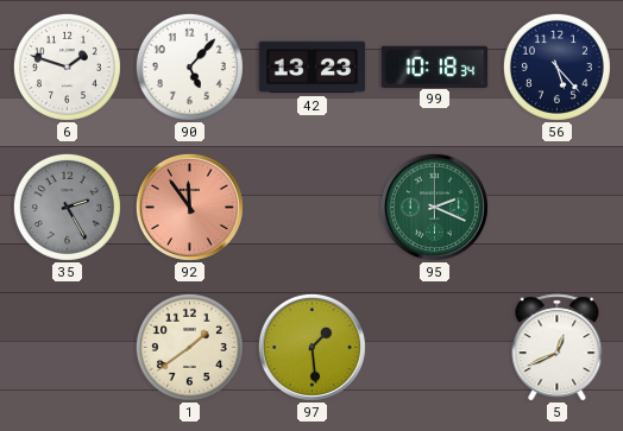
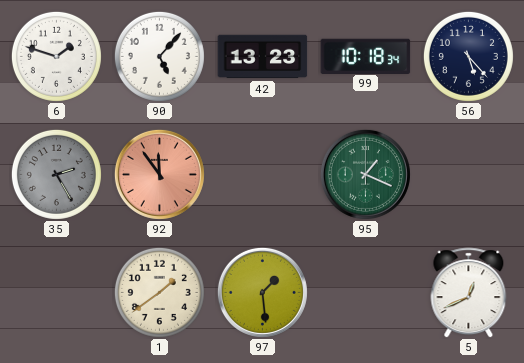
95: 2:19 -> 1:19
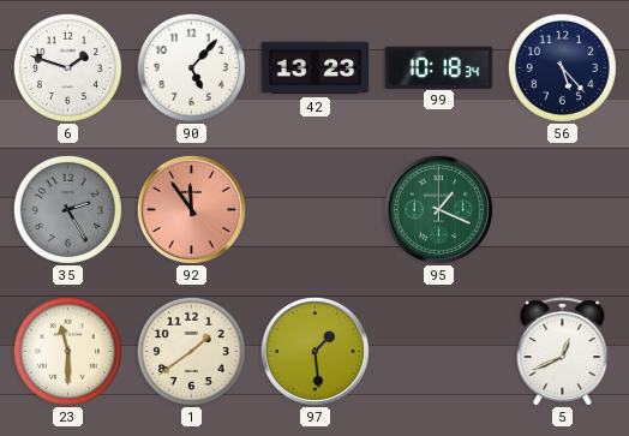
23: none -> 11:30
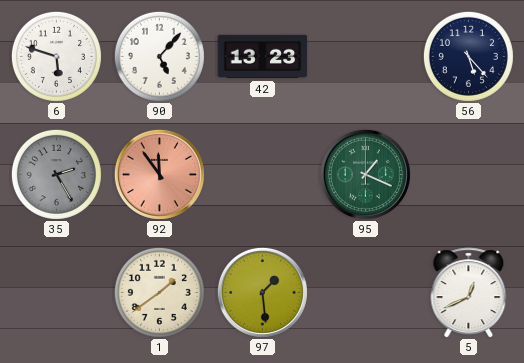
6: 1:48 -> 5:48
99: 10:18 -> none
23: 11:30 -> none
